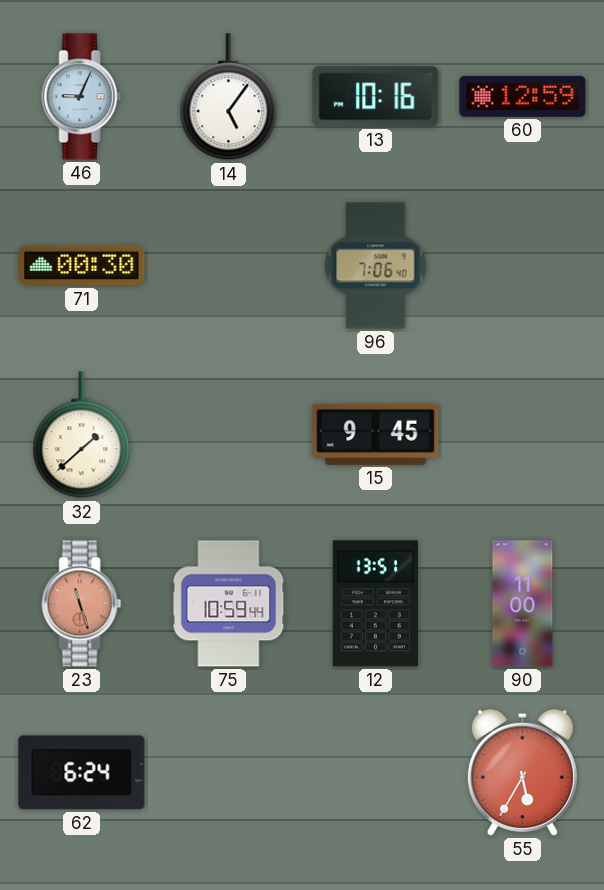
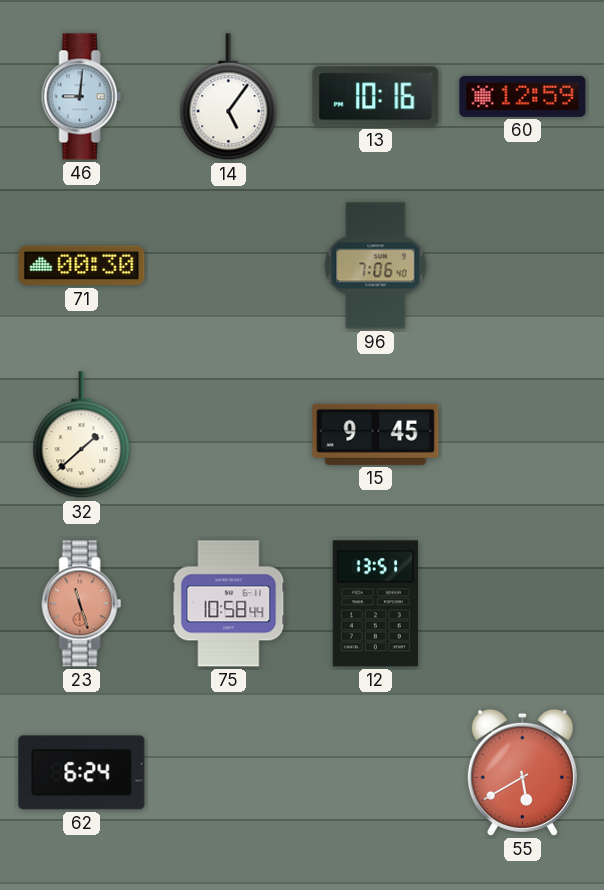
46: 9:04 -> 9:01
75: 10:59 -> 10:58
90: 11:00 -> none
55: 5:35 -> 5:40
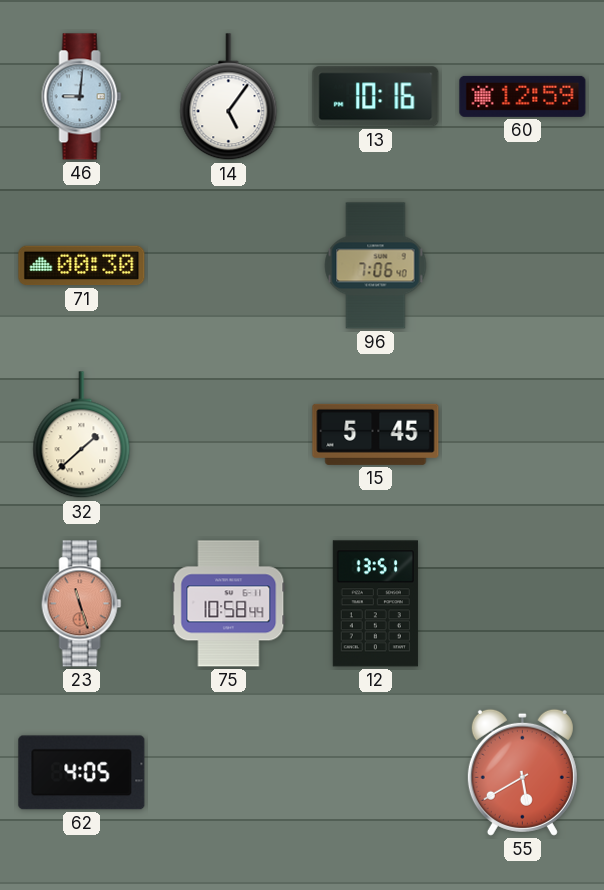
15: 9:45 -> 5:45
62: 6:24 -> 4:05
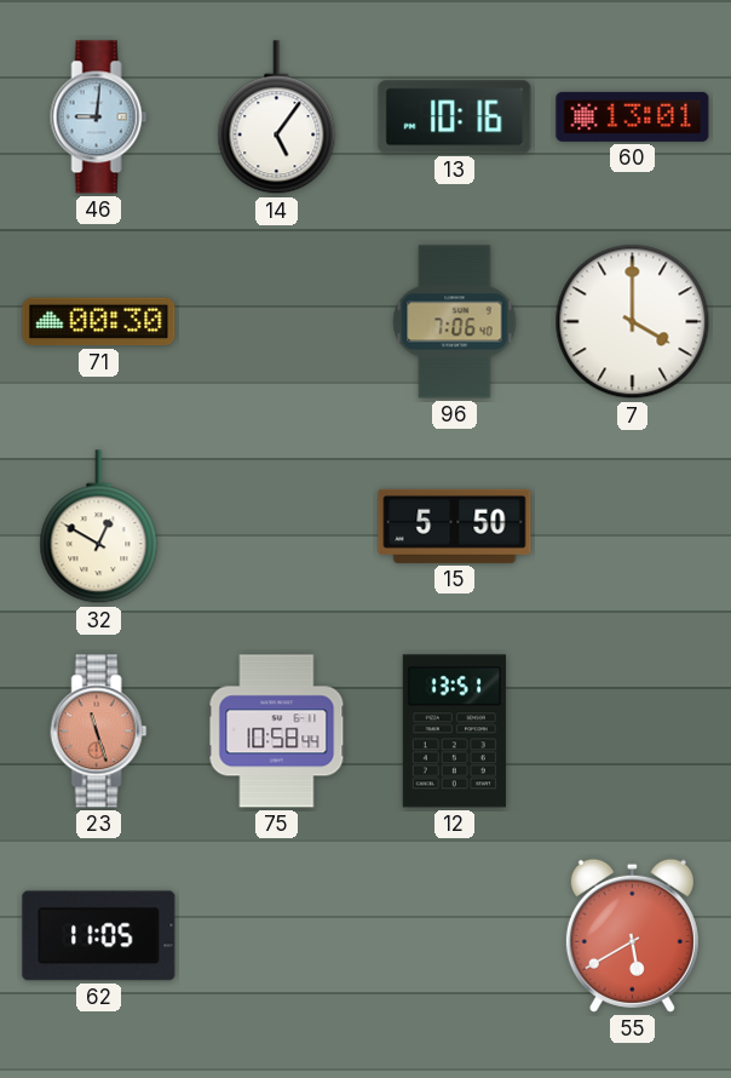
60: 12:59 -> 13:01
7: none -> 4:00
32: 1:38 -> 12:50
15: 5:45 -> 5:50
62: 4:05 -> 11:05
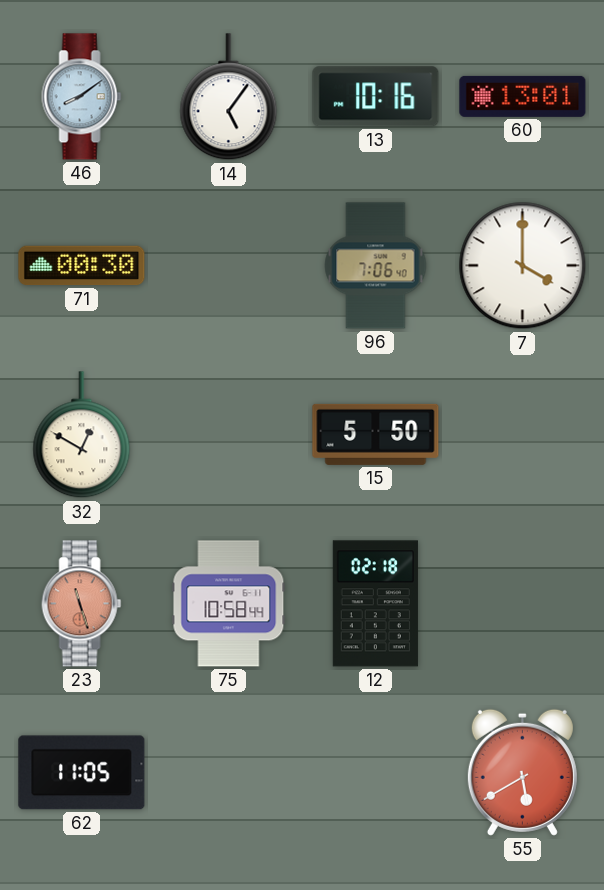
46: 9:01 -> 8:09
12: 13:51 -> 02:18
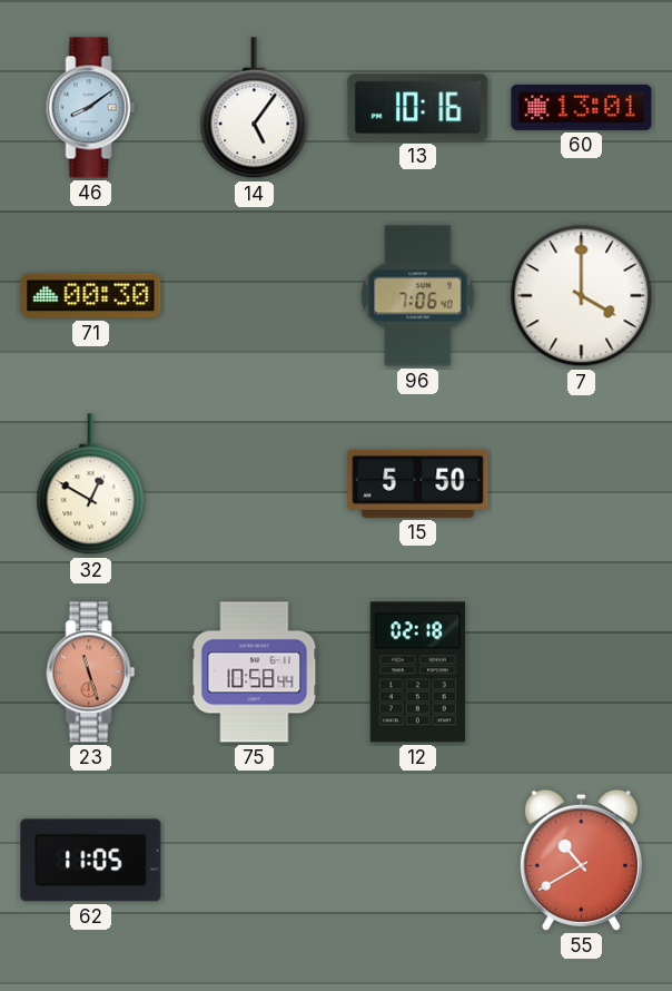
55: 5:40 -> 10:40
